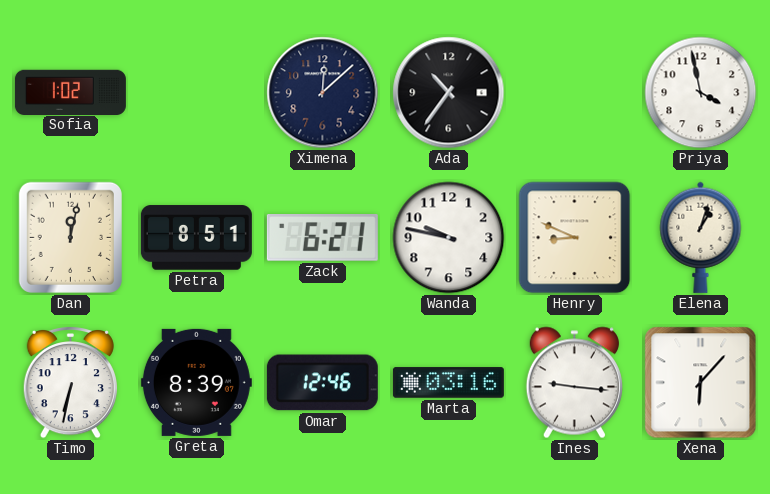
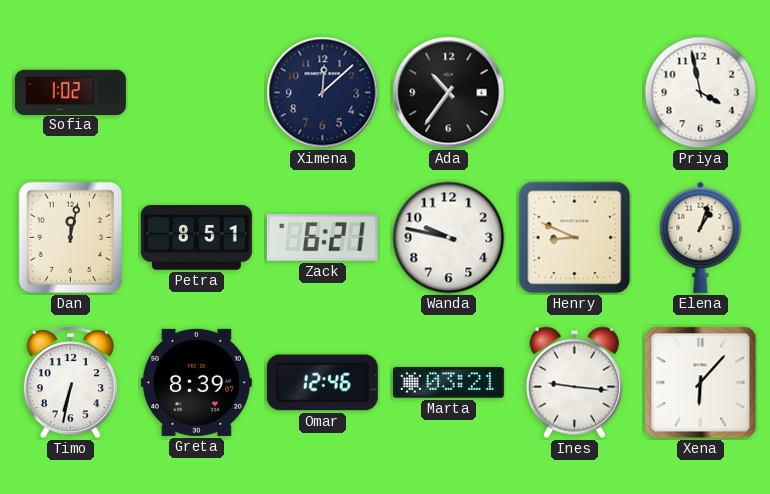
Marta: 03:16 -> 03:21
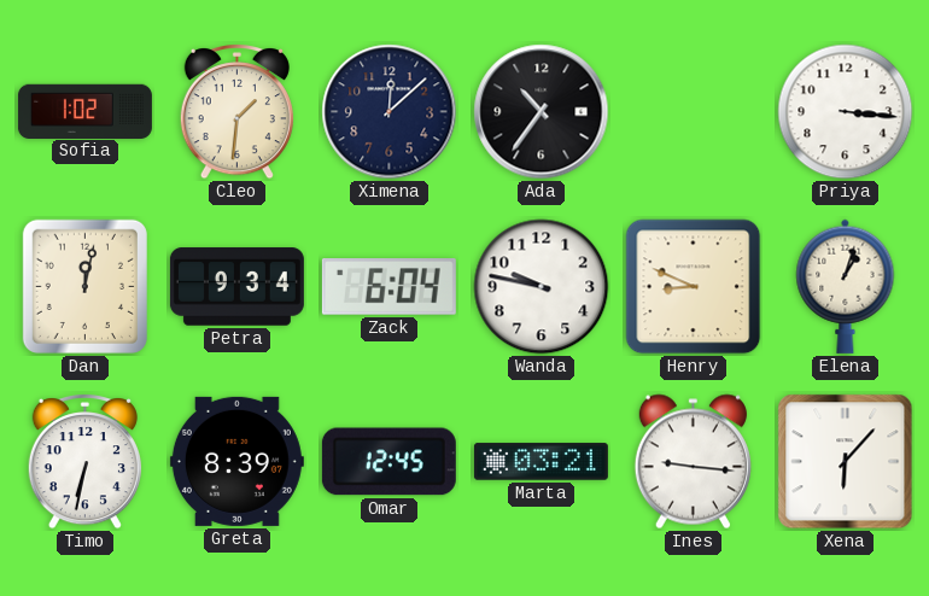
Cleo: none -> 1:31
Priya: 3:58 -> 3:16
Petra: 8:51 -> 9:34
Zack: 6:21 -> 6:04
Omar: 12:46 -> 12:45
